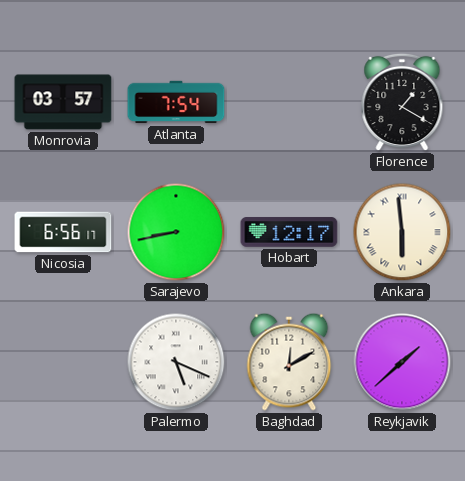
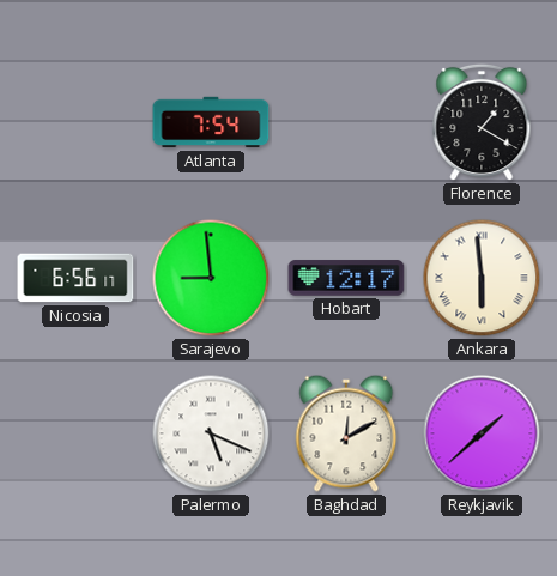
Monrovia: 03:57 -> none
Sarajevo: 8:43 -> 8:59
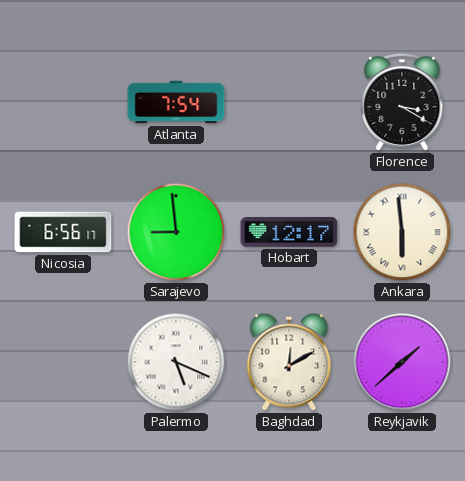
Florence: 1:20 -> 3:20
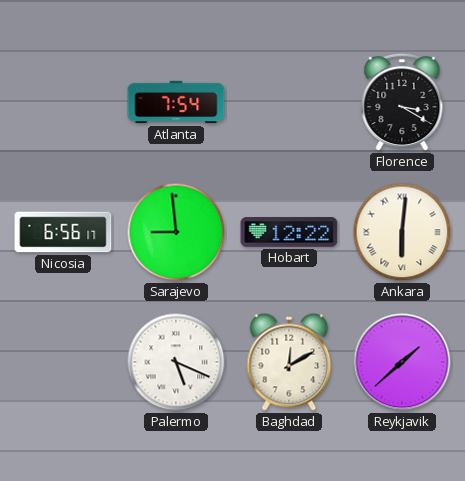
Hobart: 12:17 -> 12:22
Ankara: 5:59 -> 6:01
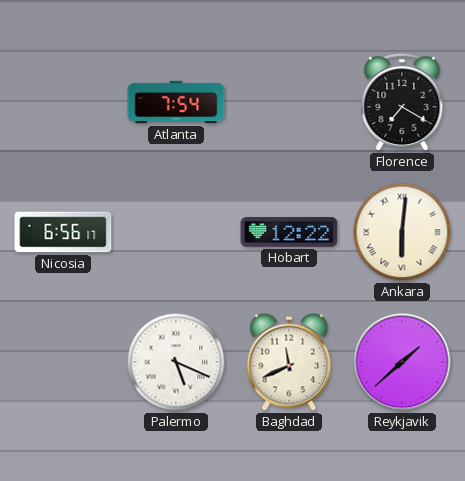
Florence: 3:20 -> 7:20
Sarajevo: 8:59 -> none
Baghdad: 12:10 -> 11:41
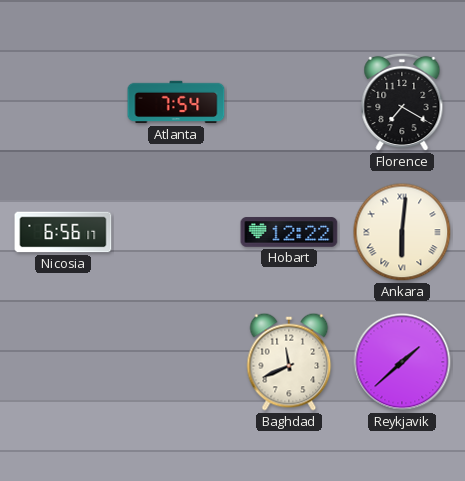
Palermo: 5:19 -> none
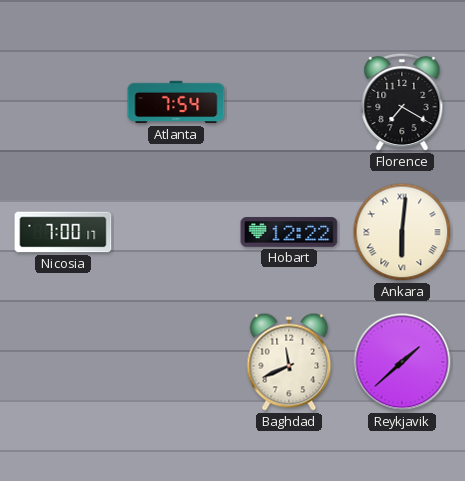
Nicosia: 6:56 -> 7:00
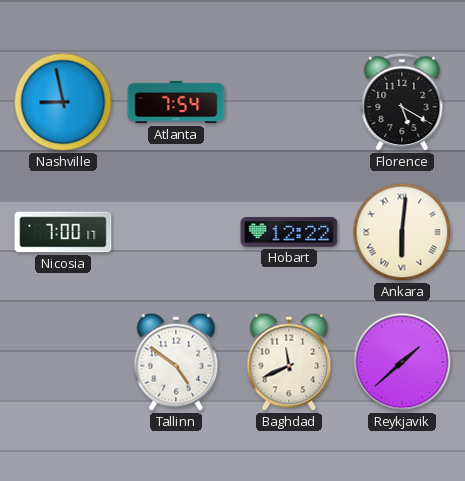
Nashville: none -> 8:58
Florence: 7:20 -> 5:20
Tallinn: none -> 4:51
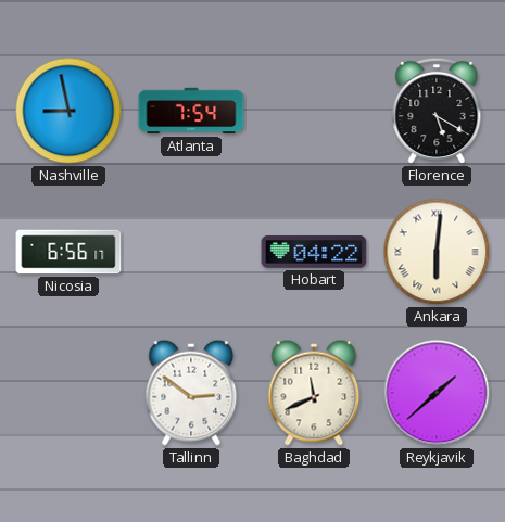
Nicosia: 7:00 -> 6:56
Hobart: 12:22 -> 04:22
Tallinn: 4:51 -> 2:51
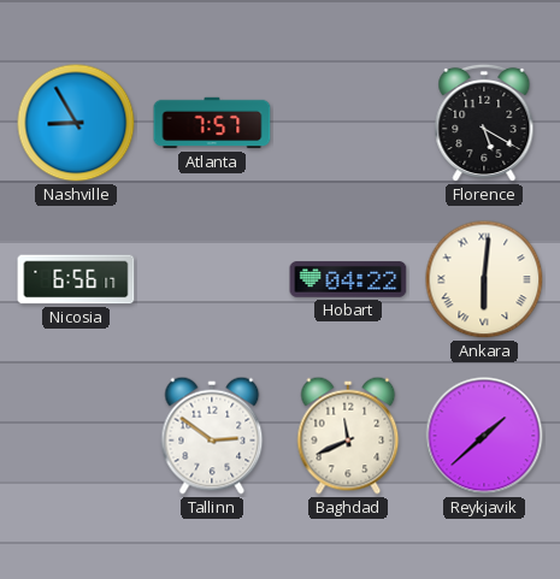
Nashville: 8:58 -> 8:55
Atlanta: 7:54 -> 7:57
